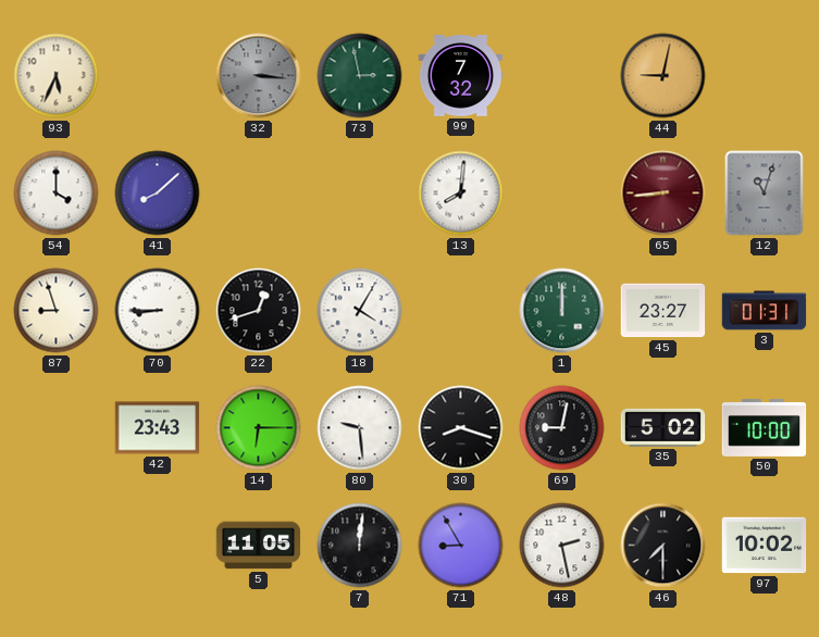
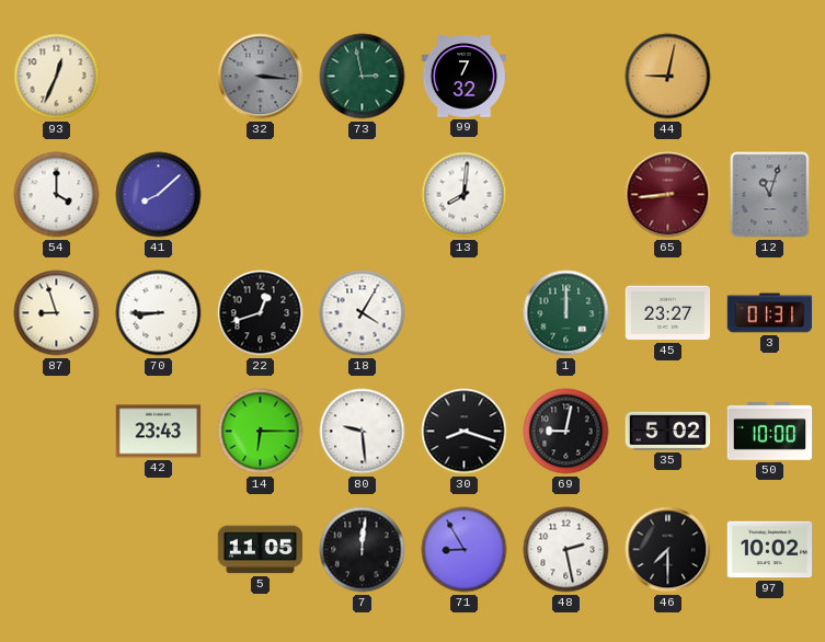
93: 5:34 -> 12:34
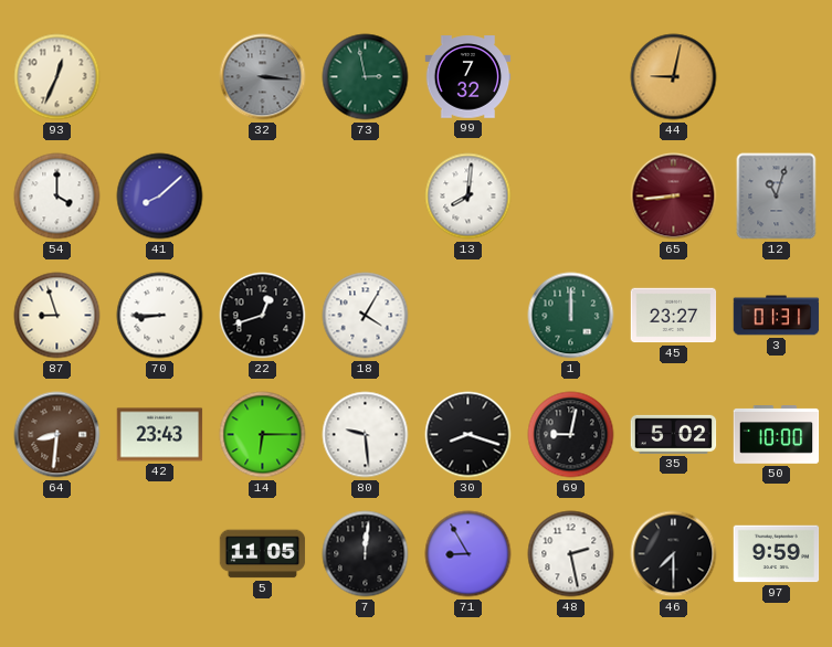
64: none -> 8:31
97: 10:02 -> 9:59
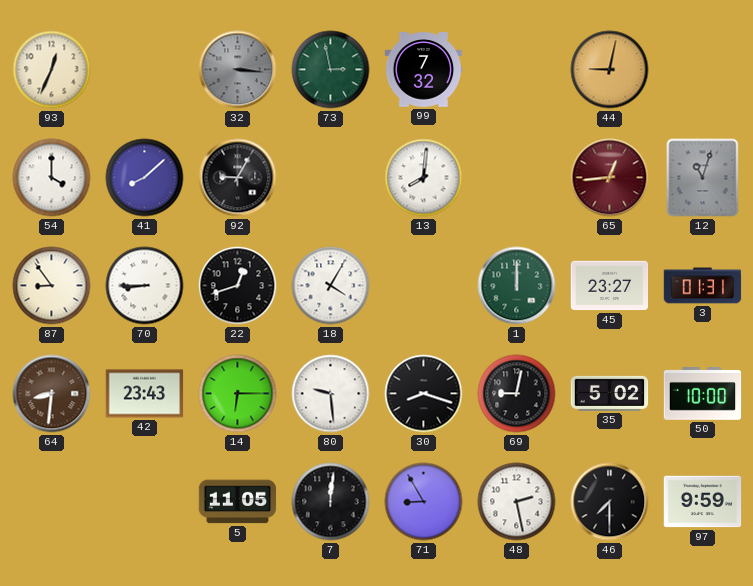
92: none -> 9:05
65: 8:44 -> 12:44
87: 8:57 -> 8:54
